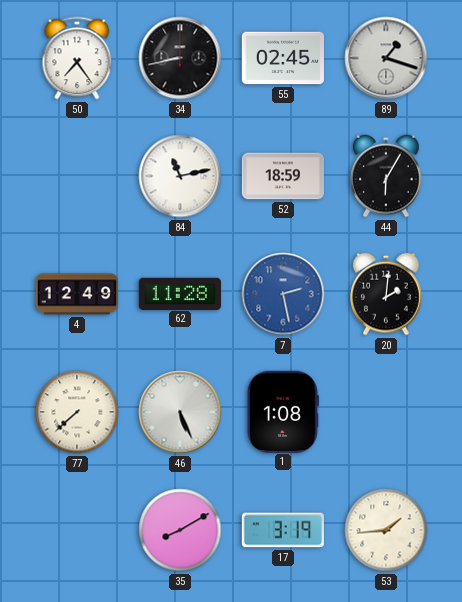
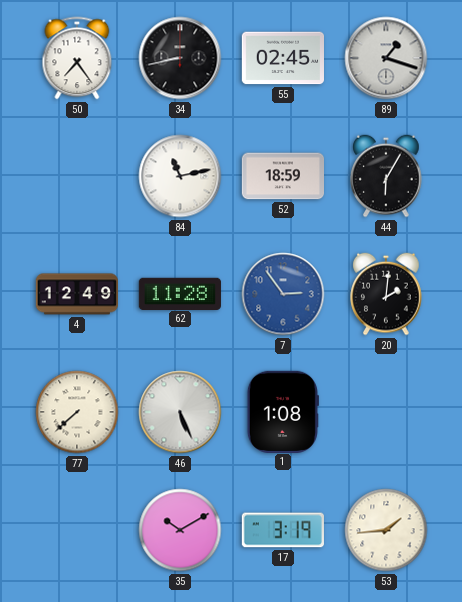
7: 2:28 -> 2:54
35: 8:10 -> 10:10
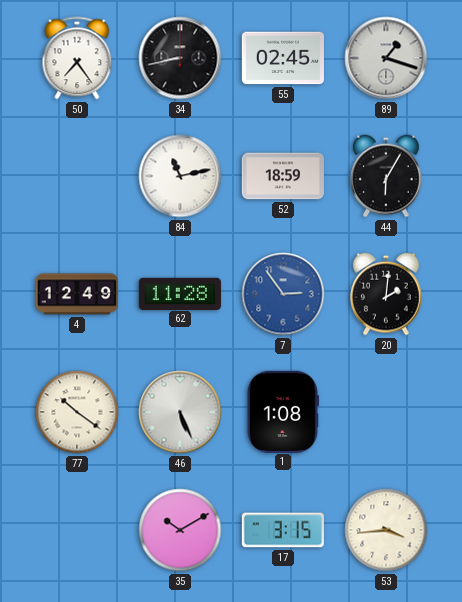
77: 7:38 -> 10:21
17: 3:19 -> 3:15
53: 1:44 -> 3:44
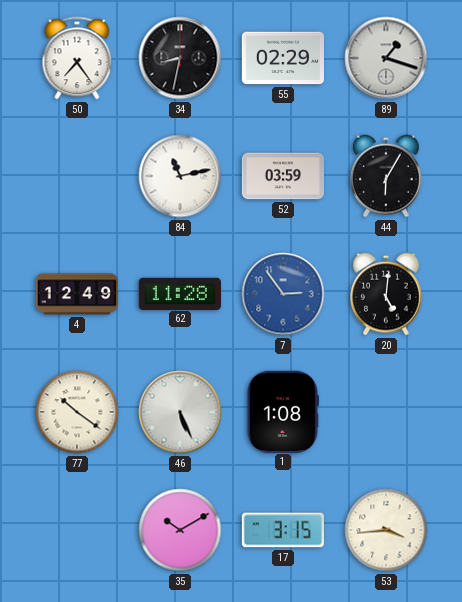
34: 8:43 -> 8:32
55: 02:45 -> 02:29
52: 18:59 -> 03:59
20: 2:01 -> 5:01
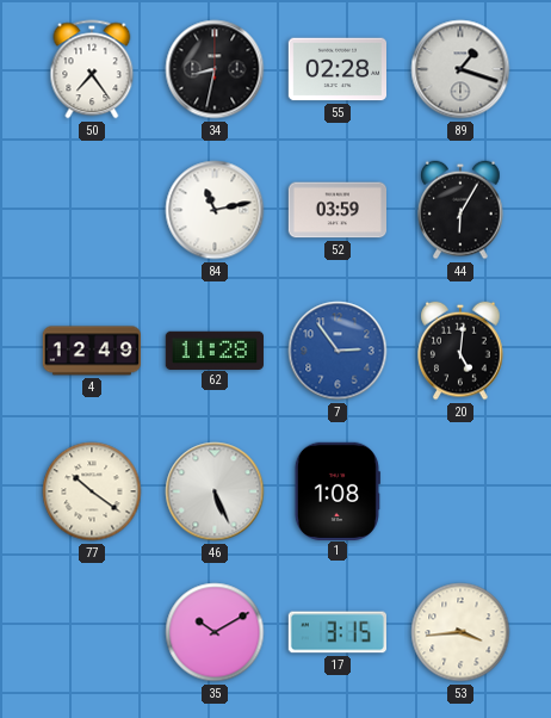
55: 02:29 -> 02:28
